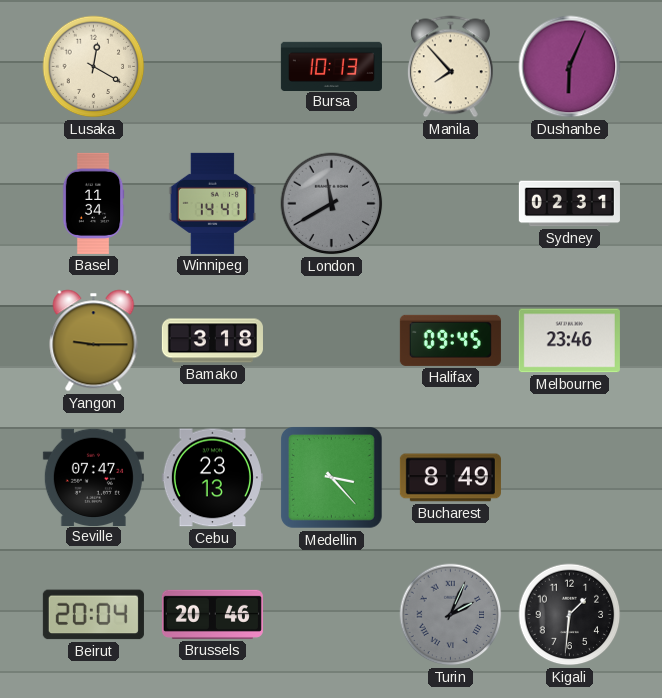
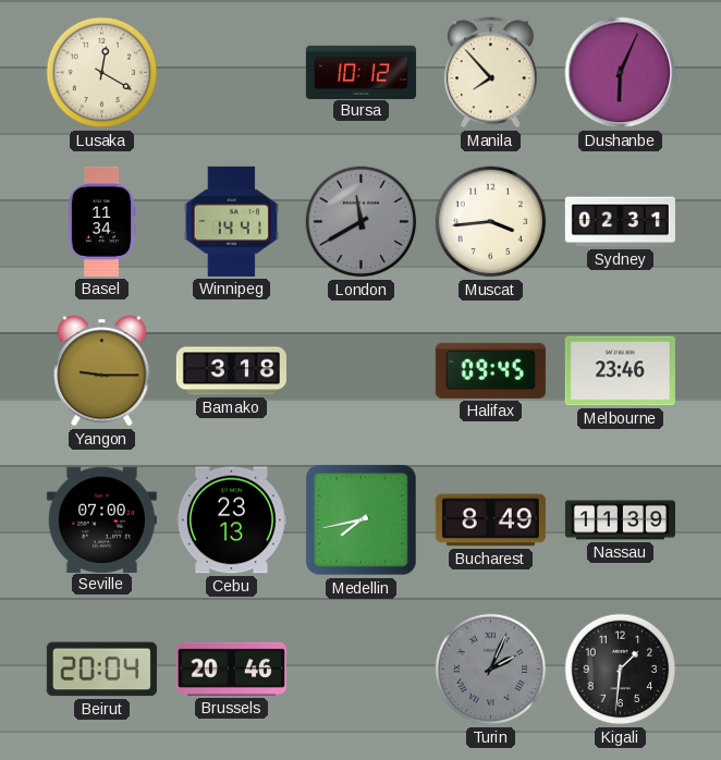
Bursa: 10:13 -> 10:12
Muscat: none -> 3:44
Seville: 07:47 -> 07:00
Medellin: 3:23 -> 7:43
Nassau: none -> 11:39
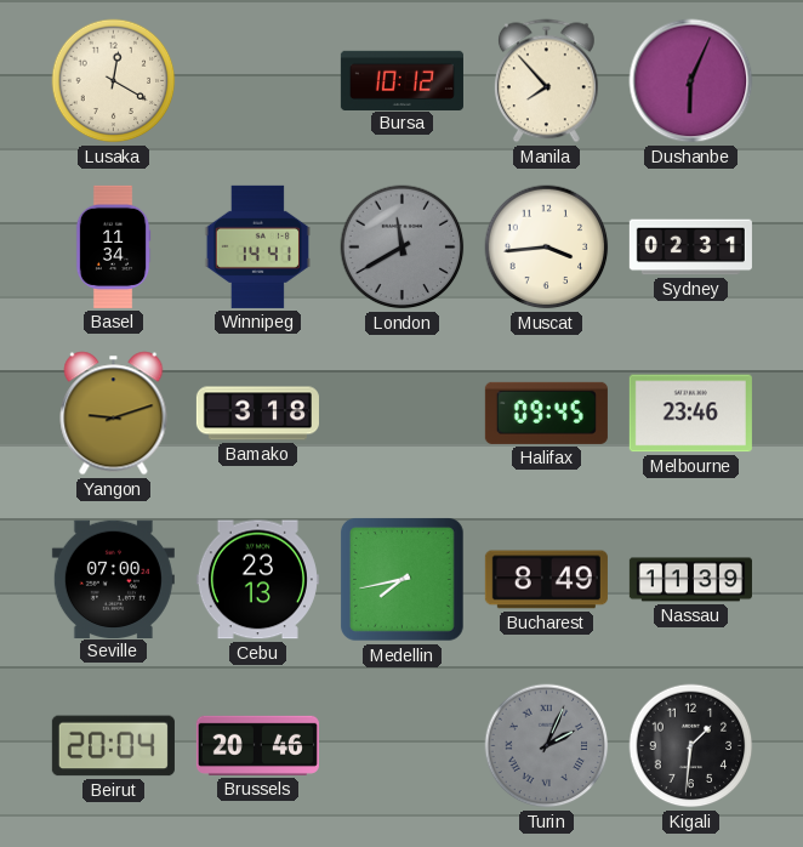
Yangon: 9:15 -> 9:12
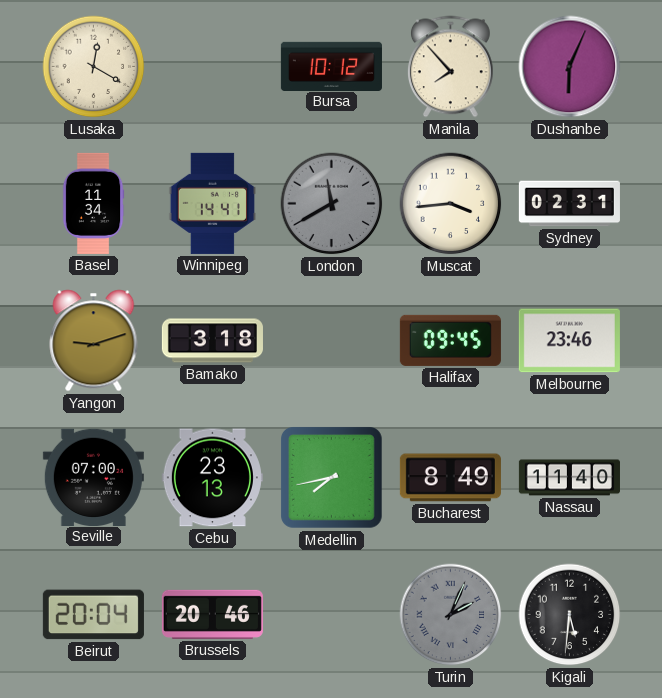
Nassau: 11:39 -> 11:40
Kigali: 1:31 -> 5:31
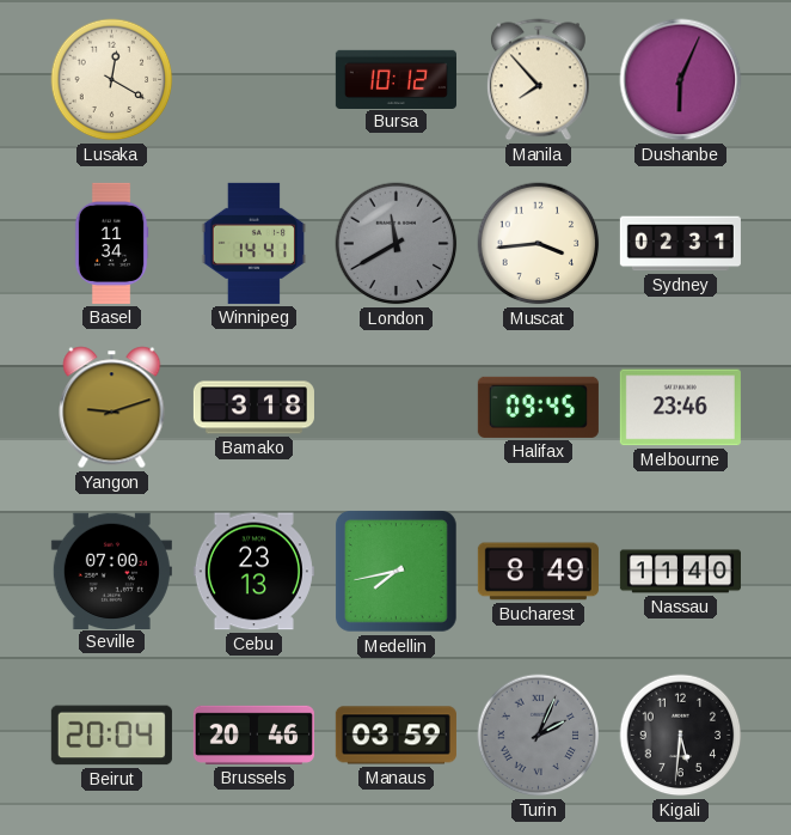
Manaus: none -> 03:59
